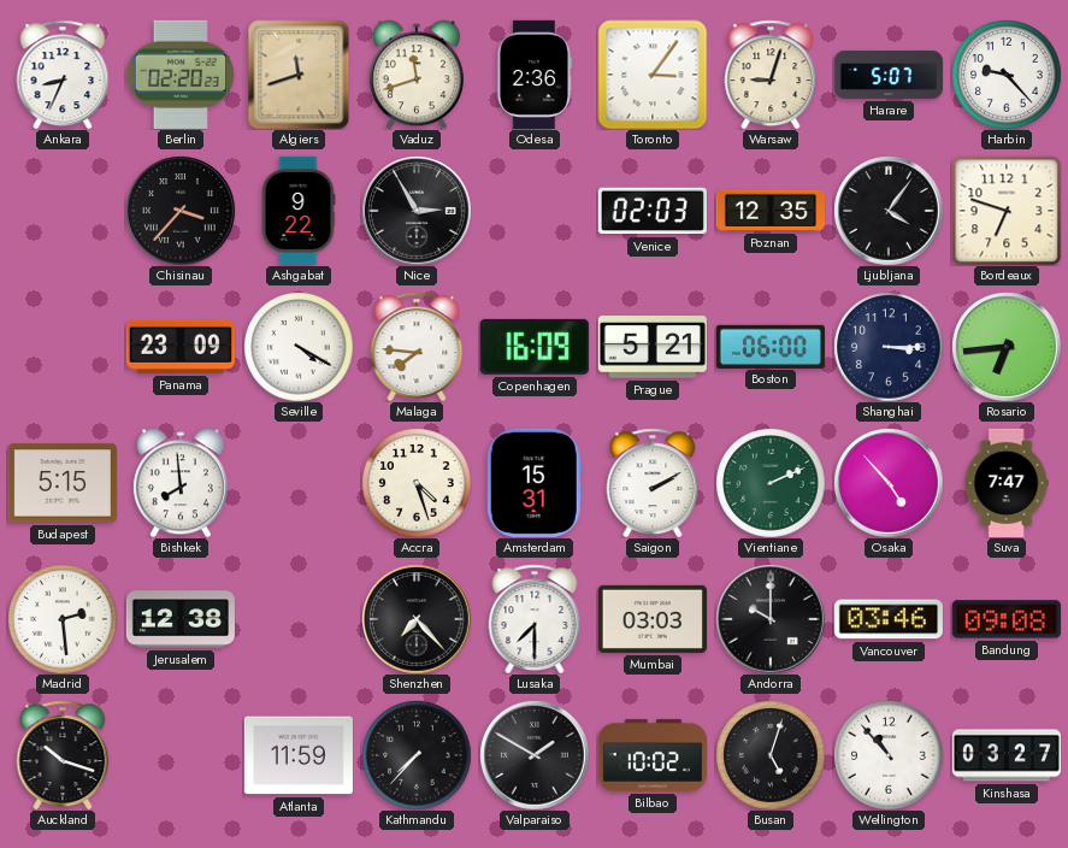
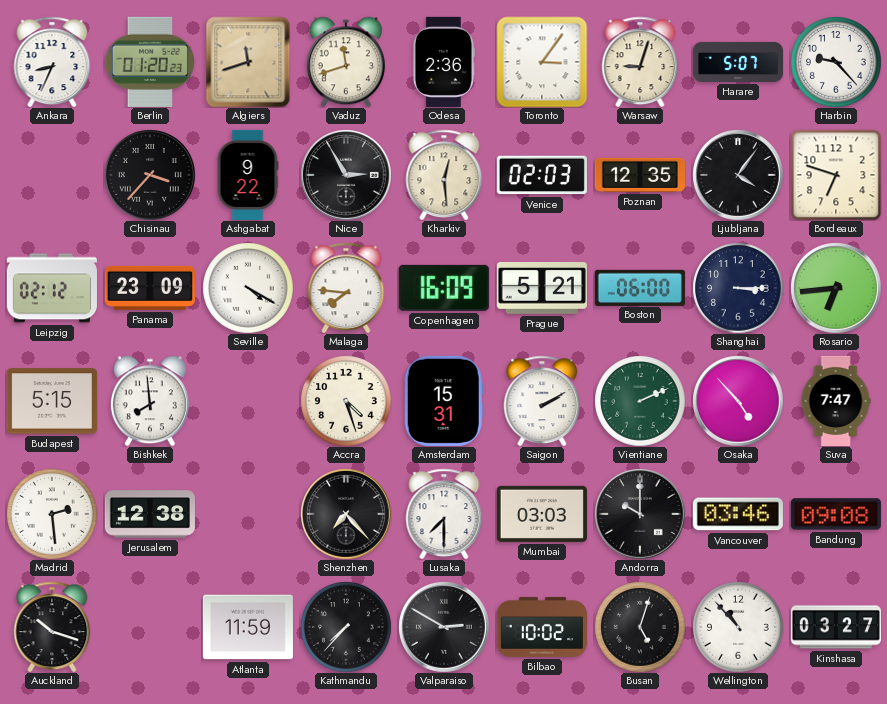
Berlin: 02:20 -> 01:20
Kharkiv: none -> 12:29
Leipzig: none -> 02:12
Valparaiso: 1:50 -> 2:50
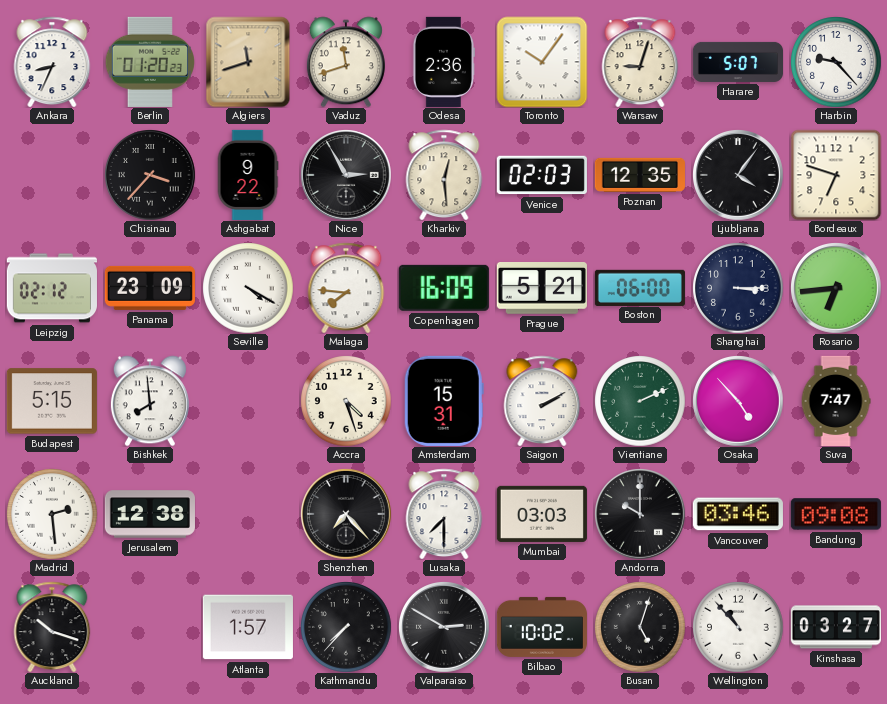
Toronto: 3:06 -> 10:06
Atlanta: 11:59 -> 1:57
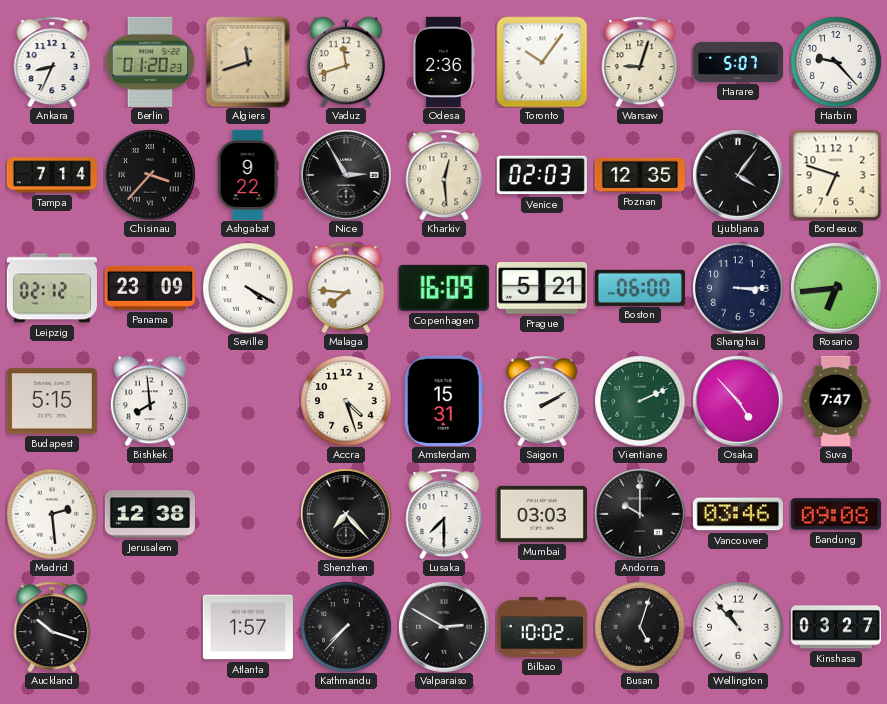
Tampa: none -> 7:14
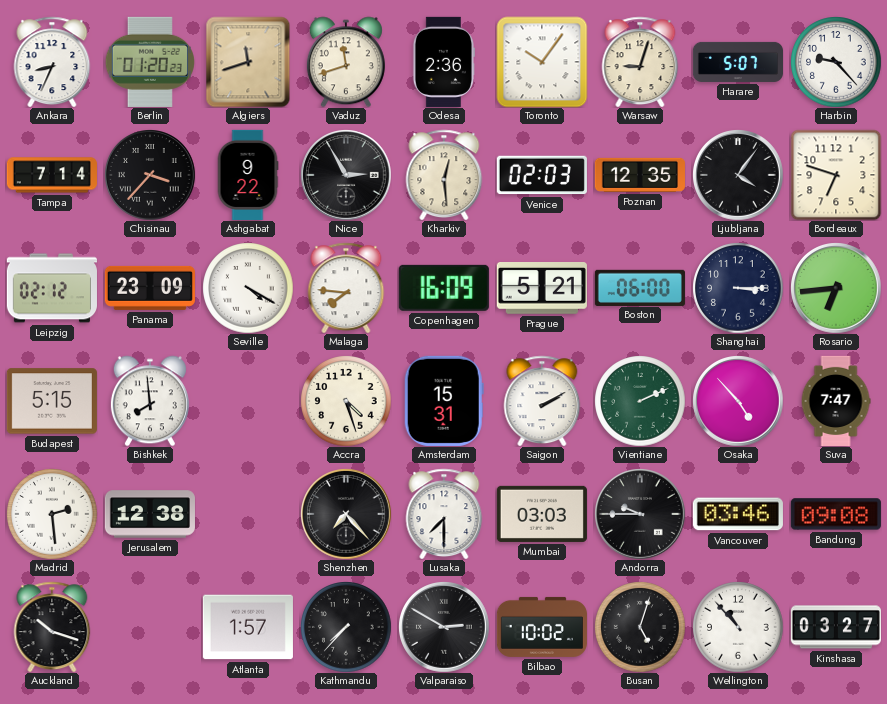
Andorra: 10:00 -> 9:45
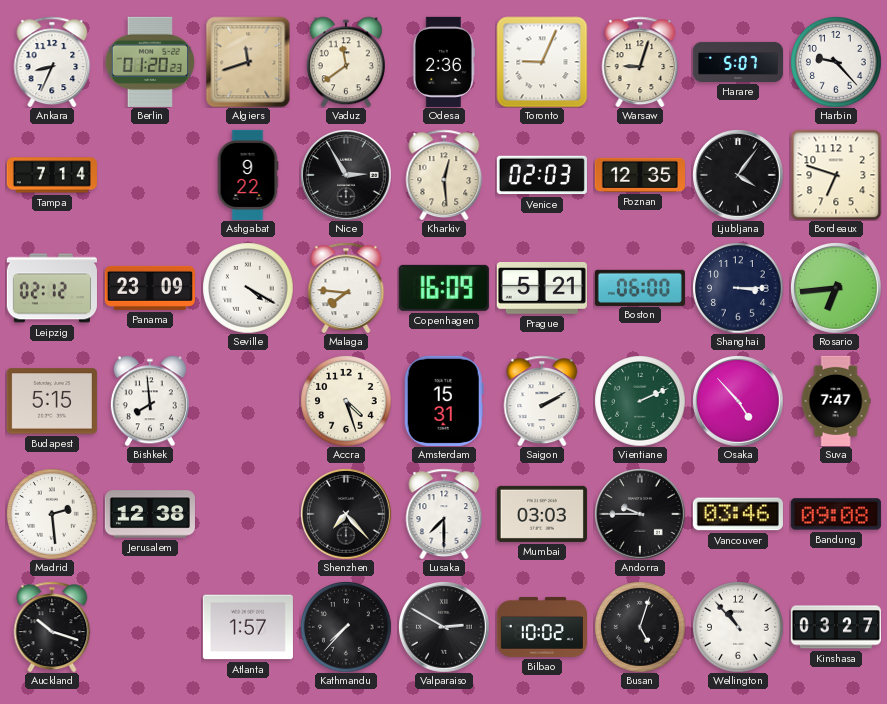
Vaduz: 11:42 -> 11:39
Toronto: 10:06 -> 9:04
Chisinau: 3:37 -> none
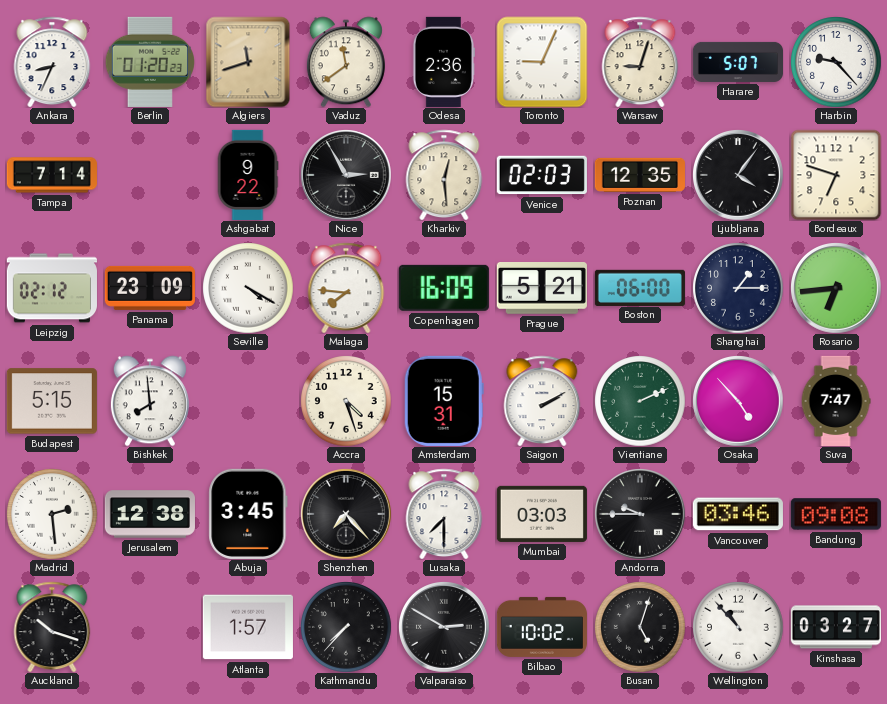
Shanghai: 3:15 -> 1:15
Abuja: none -> 3:45
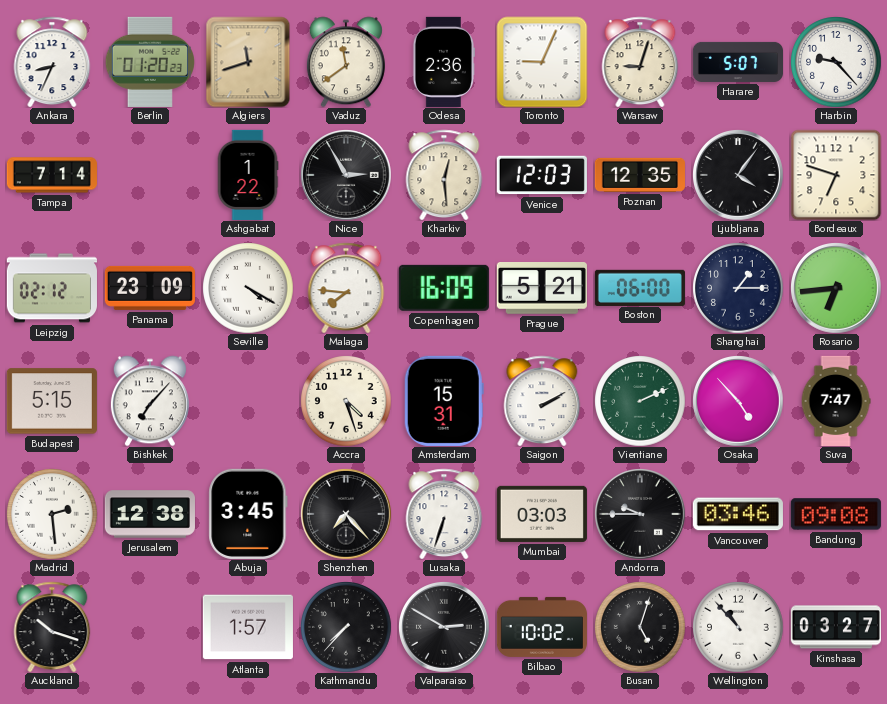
Ashgabat: 9:22 -> 1:22
Venice: 02:03 -> 12:03
Bishkek: 7:59 -> 7:07
Lusaka: 7:30 -> 6:33
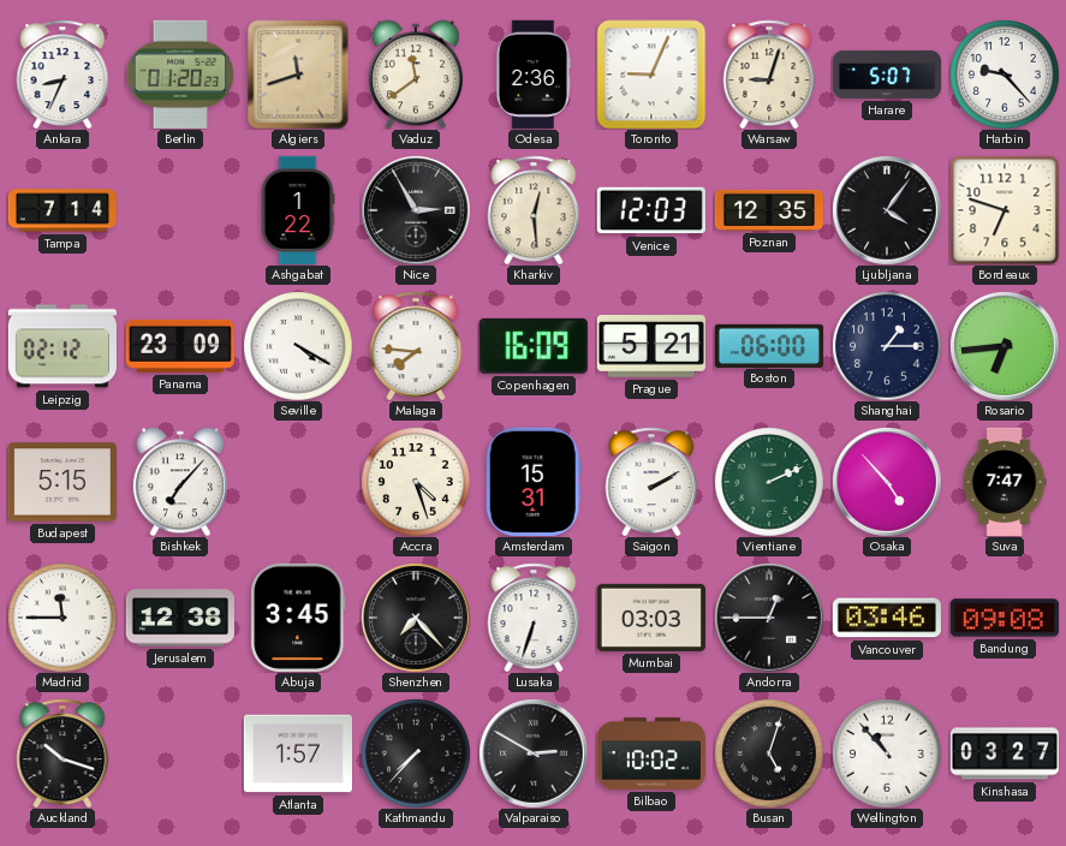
Madrid: 2:29 -> 11:45
Andorra: 9:45 -> 12:45
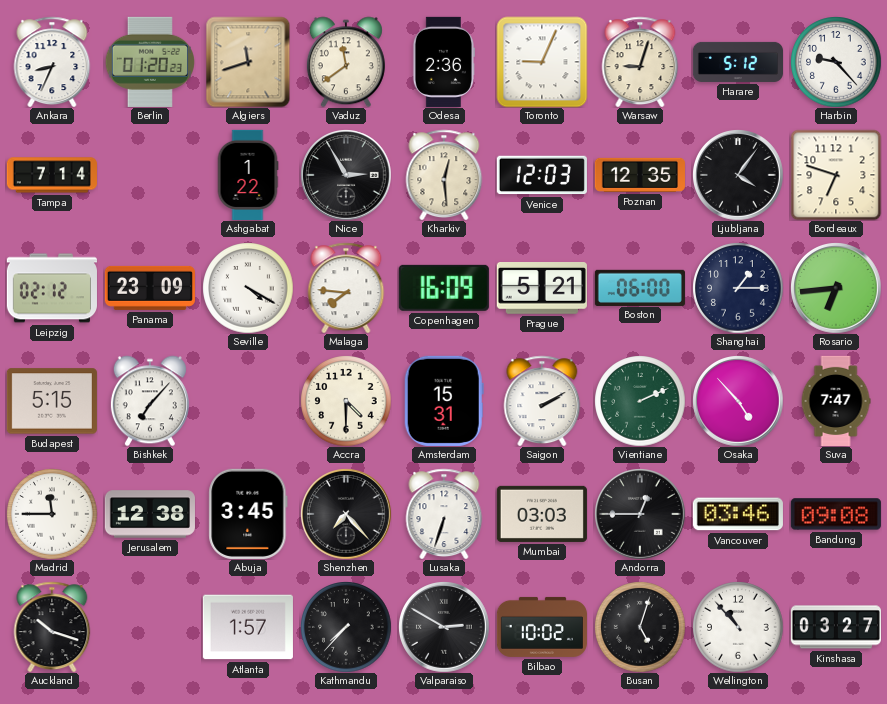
Harare: 5:07 -> 5:12
Accra: 4:27 -> 4:30
